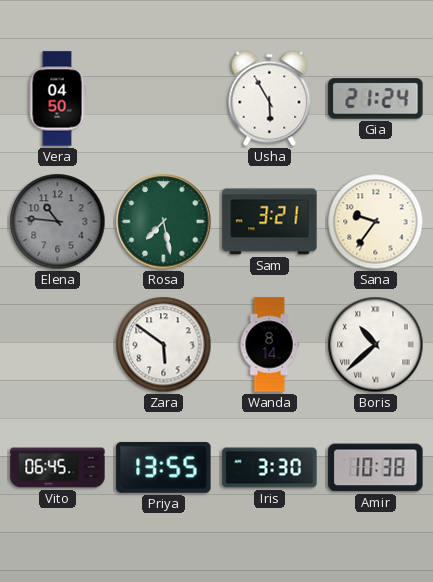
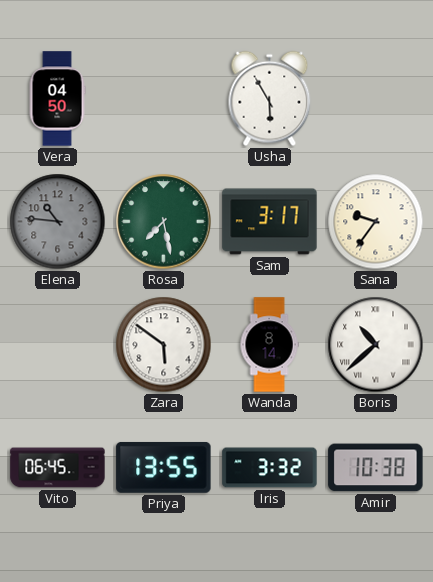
Gia: 21:24 -> none
Sam: 3:21 -> 3:17
Iris: 3:30 -> 3:32
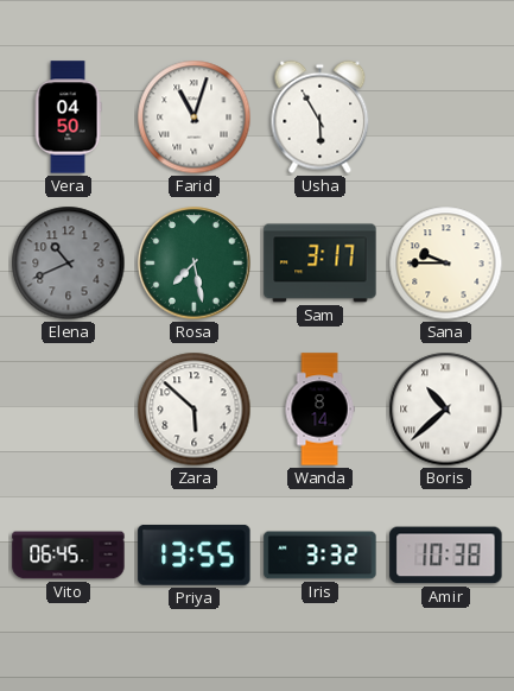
Farid: none -> 11:03
Elena: 10:46 -> 10:41
Sana: 9:36 -> 9:45
Zara: 5:51 -> 5:52
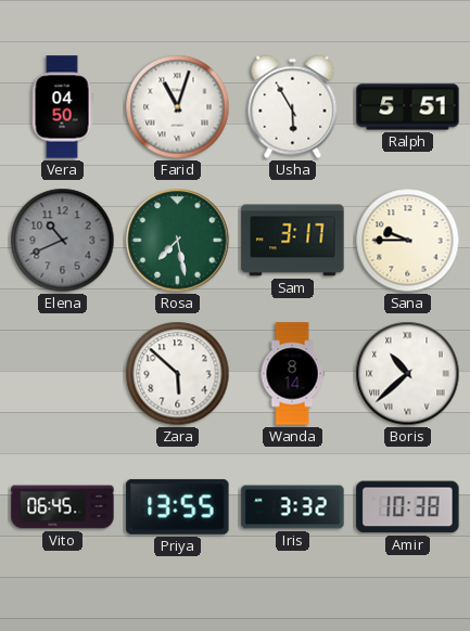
Ralph: none -> 5:51
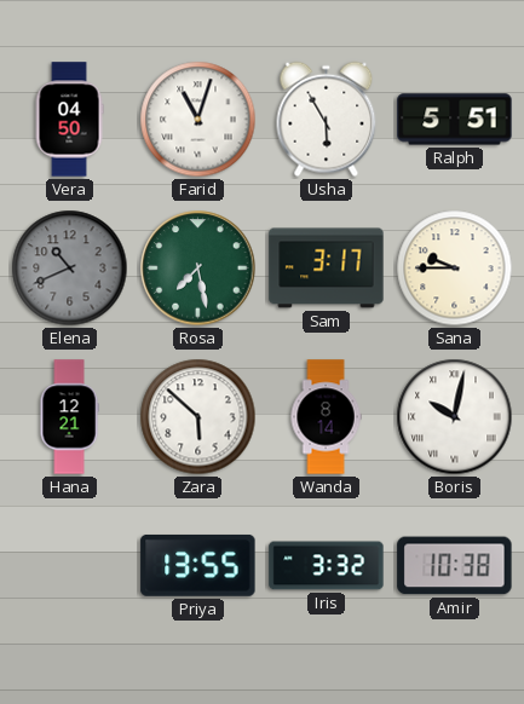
Hana: none -> 12:21
Boris: 10:38 -> 10:02
Vito: 06:45 -> none
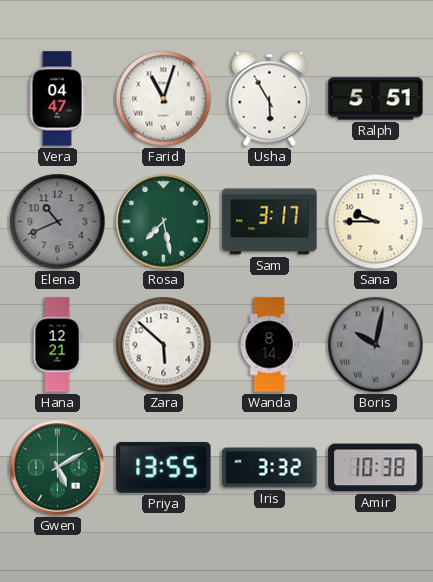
Vera: 04:50 -> 04:47
Boris dial: white -> grey
Gwen: none -> 5:10
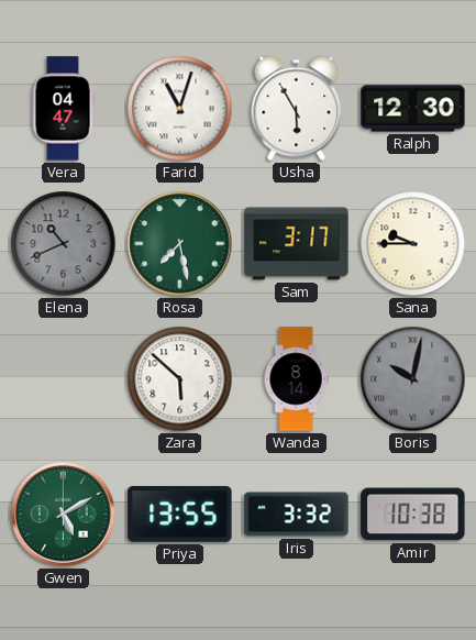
Ralph: 5:51 -> 12:30
Hana: 12:21 -> none
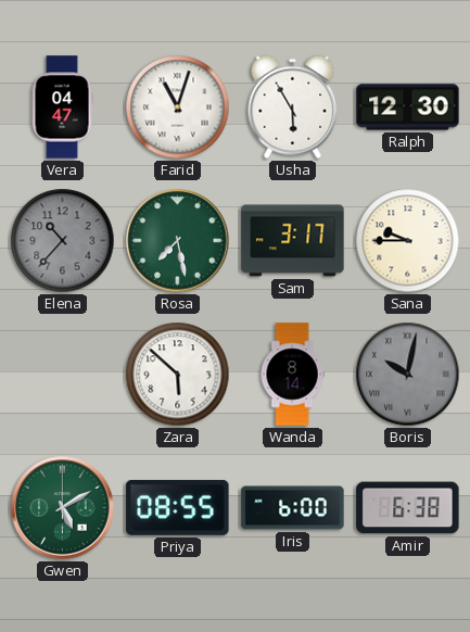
Elena: 10:41 -> 10:37
Priya: 13:55 -> 08:55
Iris: 3:32 -> 6:00
Amir: 10:38 -> 6:38
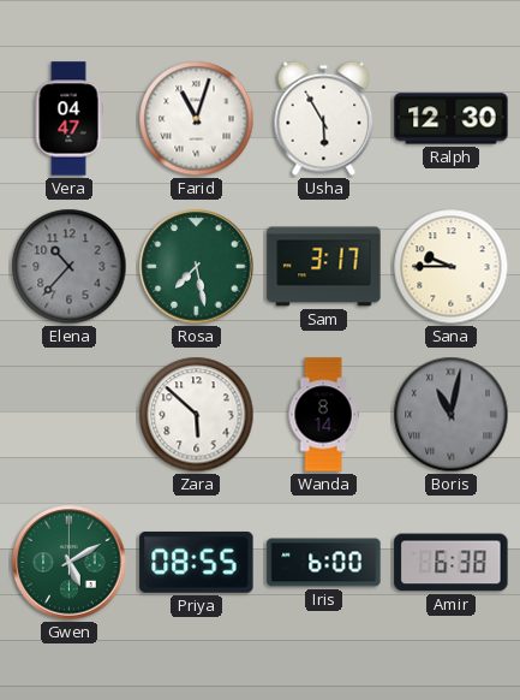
Boris: 10:02 -> 11:02
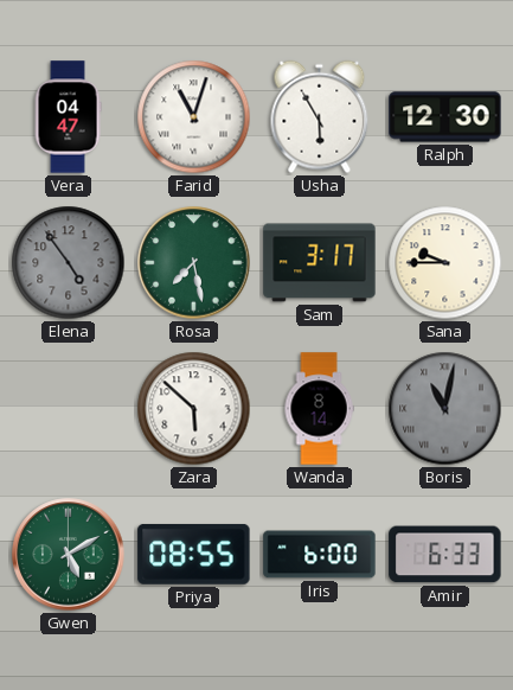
Elena: 10:37 -> 4:54
Amir: 6:38 -> 6:33
